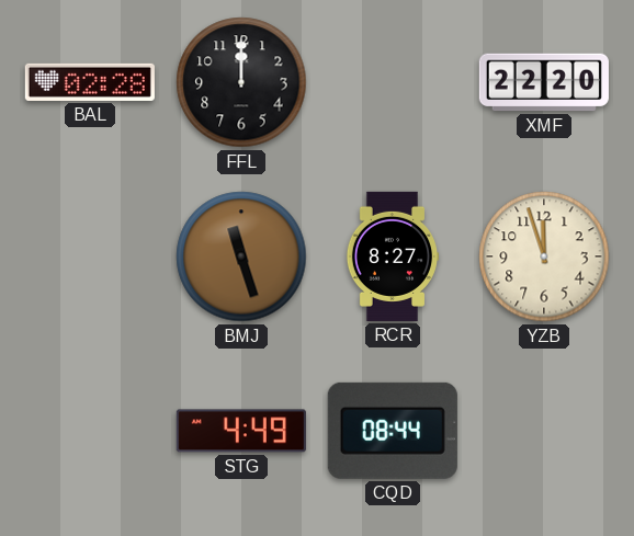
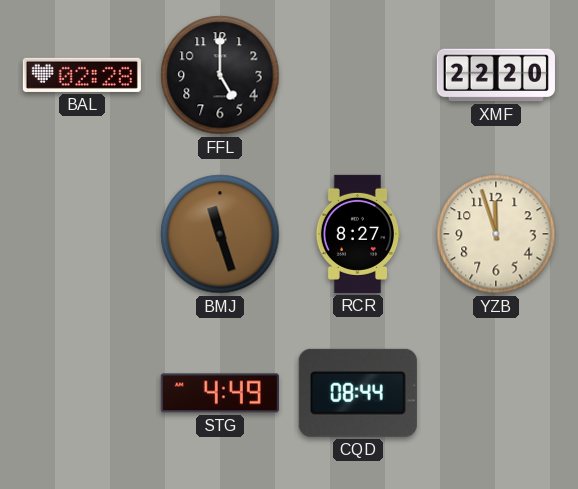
FFL: 12:00 -> 5:00
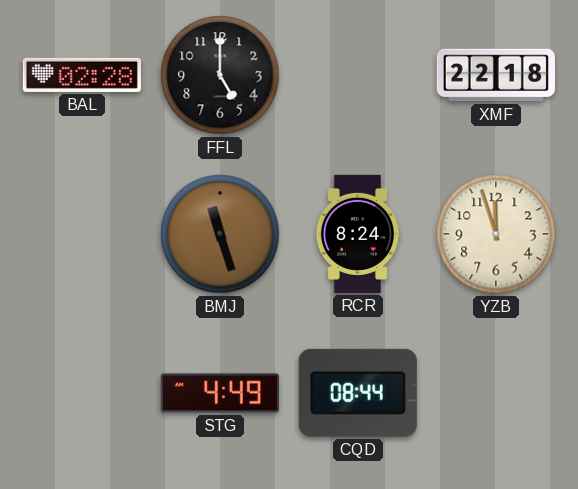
XMF: 22:20 -> 22:18
RCR: 8:27 -> 8:24
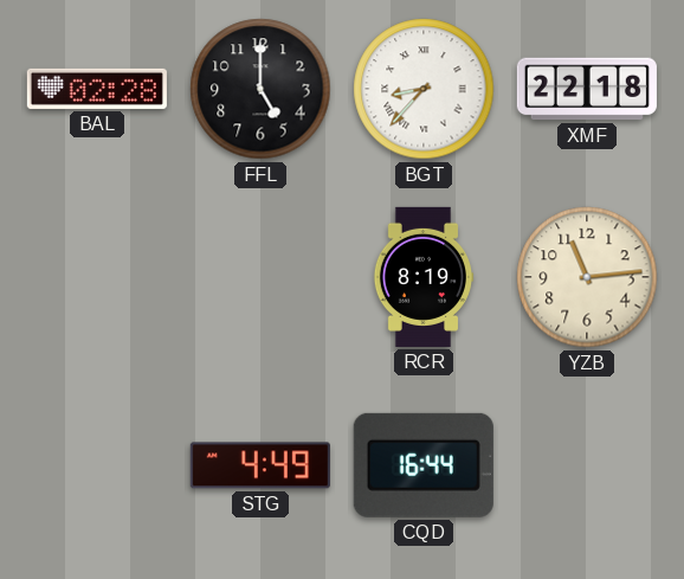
BGT: none -> 8:37
BMJ: 11:27 -> none
RCR: 8:24 -> 8:19
YZB: 11:57 -> 11:14
CQD: 08:44 -> 16:44
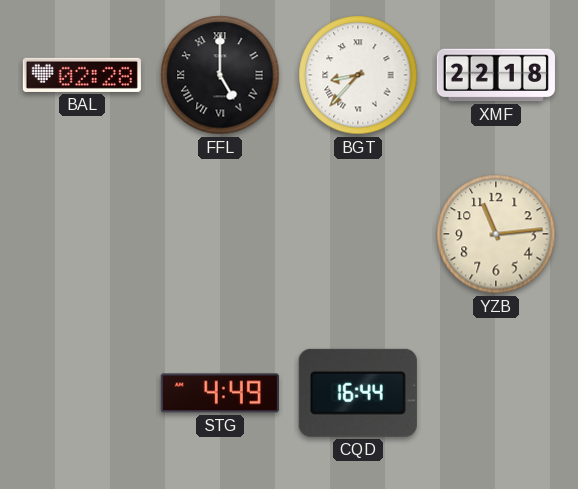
FFL numerals: Arabic -> Roman
RCR: 8:19 -> none
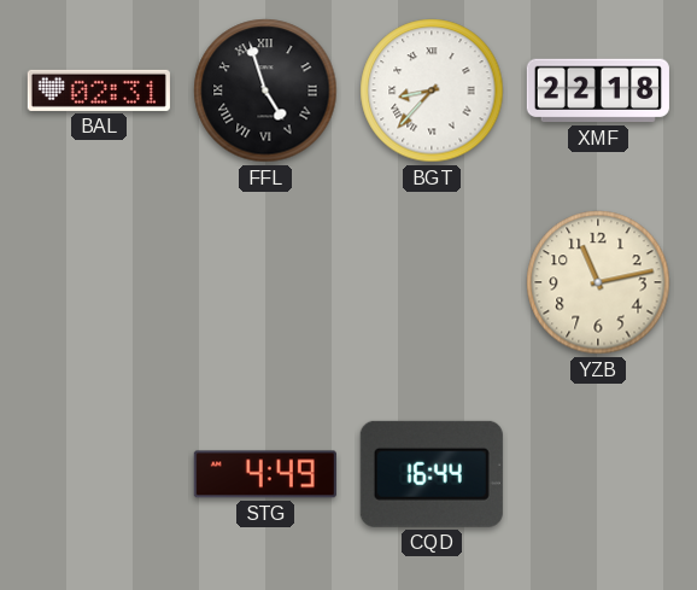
BAL: 02:28 -> 02:31
FFL: 5:00 -> 4:57
YZB: 11:14 -> 11:13
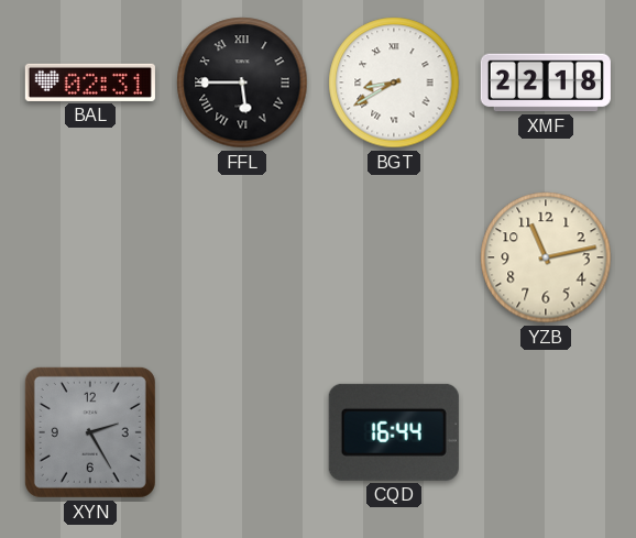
FFL: 4:57 -> 5:45
BGT: 8:37 -> 8:40
XYN: none -> 2:25
STG: 4:49 -> none
